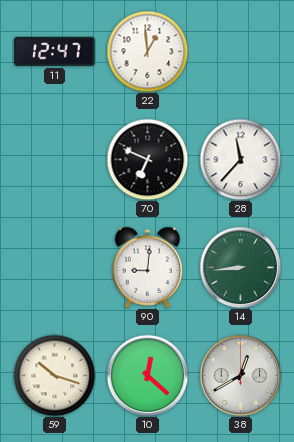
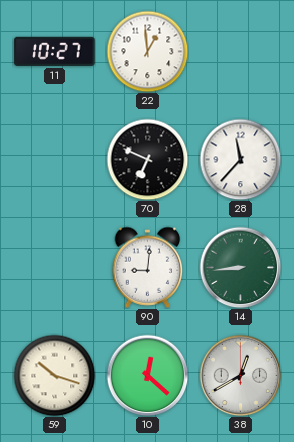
11: 12:47 -> 10:27
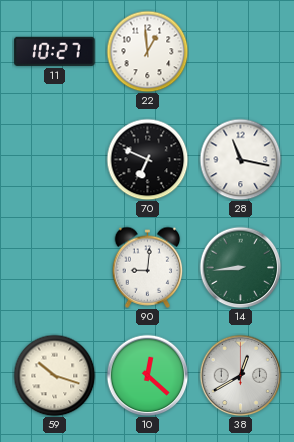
28: 11:37 -> 11:17
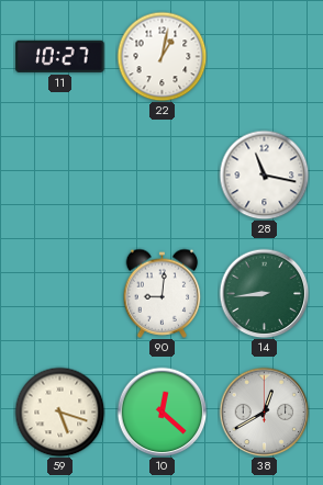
22: 12:59 -> 1:02
70: 6:49 -> none
59: 10:18 -> 5:18
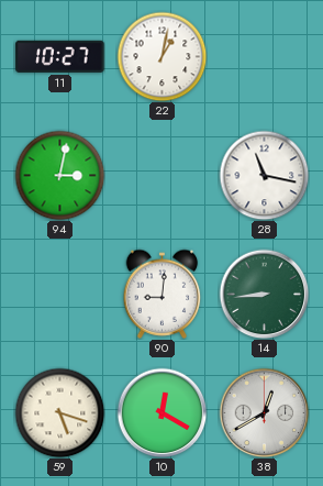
94: none -> 3:02
10: 12:22 -> 12:20
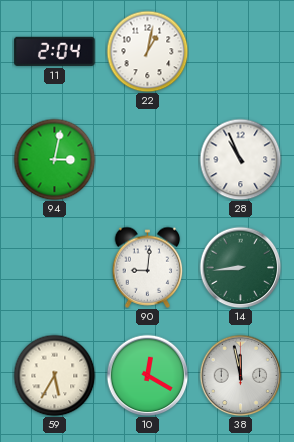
11: 10:27 -> 2:04
28: 11:17 -> 10:56
59: 5:18 -> 5:35
38: 12:40 -> 11:58
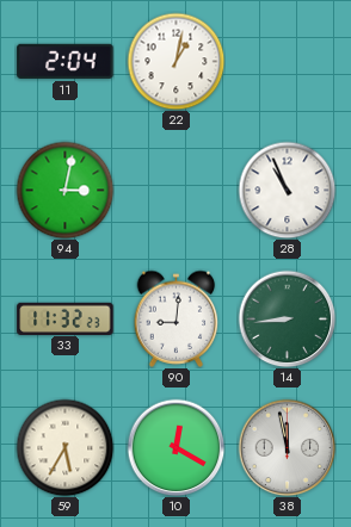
33: none -> 11:32
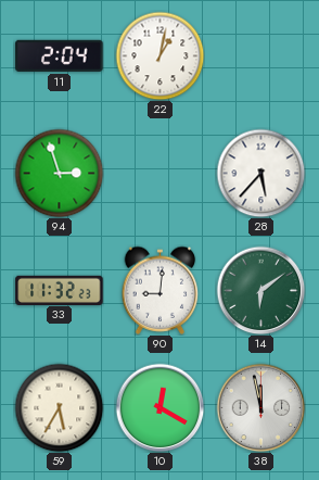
94: 3:02 -> 2:57
28: 10:56 -> 5:37
14: 8:44 -> 6:09
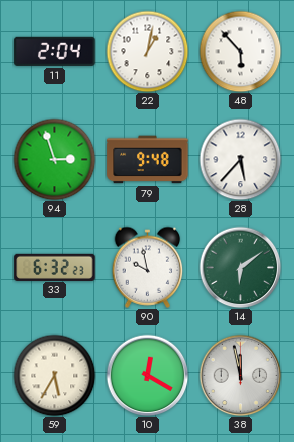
48: none -> 5:53
79: none -> 9:48
33: 11:32 -> 6:32
90: 9:01 -> 9:58
